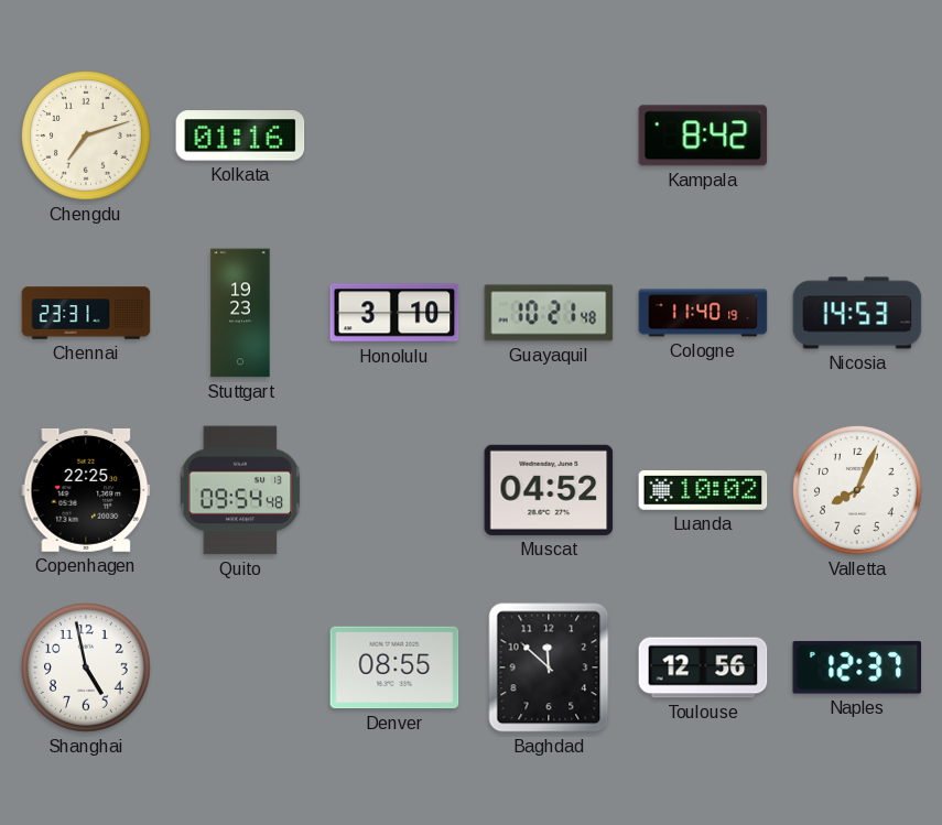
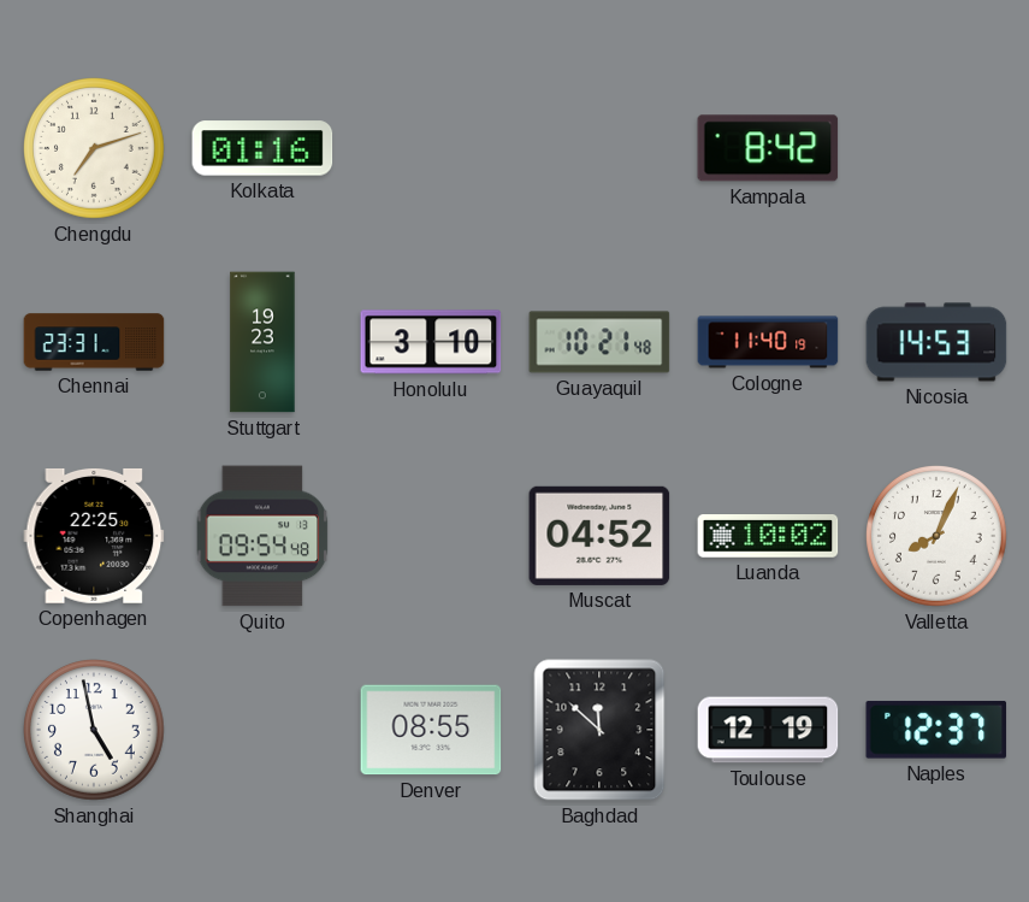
Toulouse: 12:56 -> 12:19
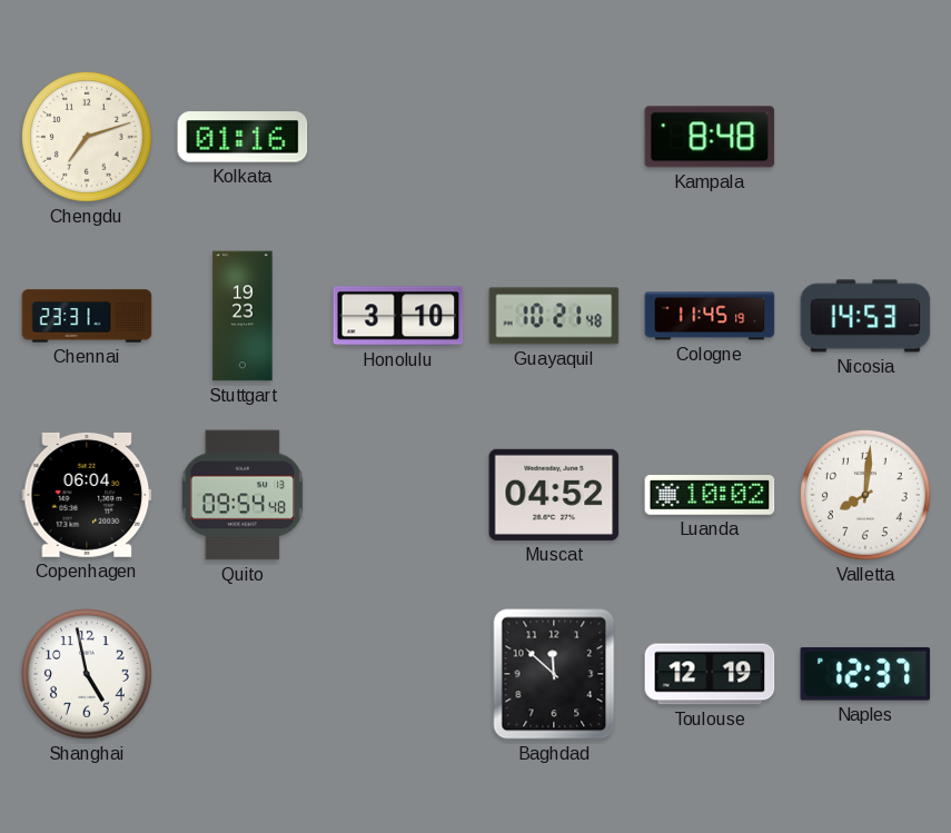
Kampala: 8:42 -> 8:48
Cologne: 11:40 -> 11:45
Copenhagen: 22:25 -> 06:04
Valletta: 8:04 -> 8:01
Denver: 08:55 -> none
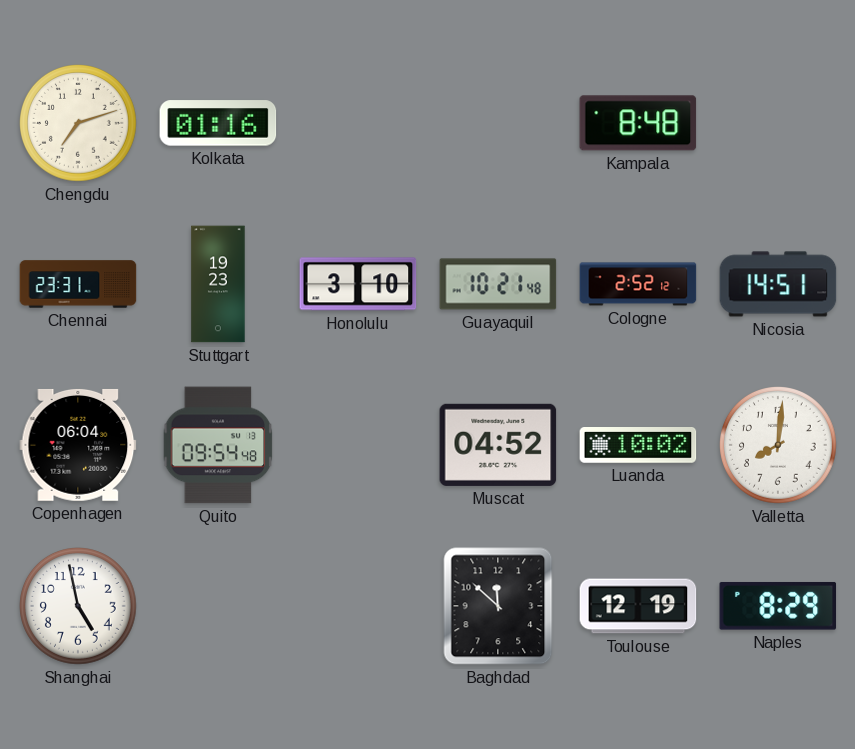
Cologne: 11:45 -> 2:52
Nicosia: 14:53 -> 14:51
Naples: 12:37 -> 8:29
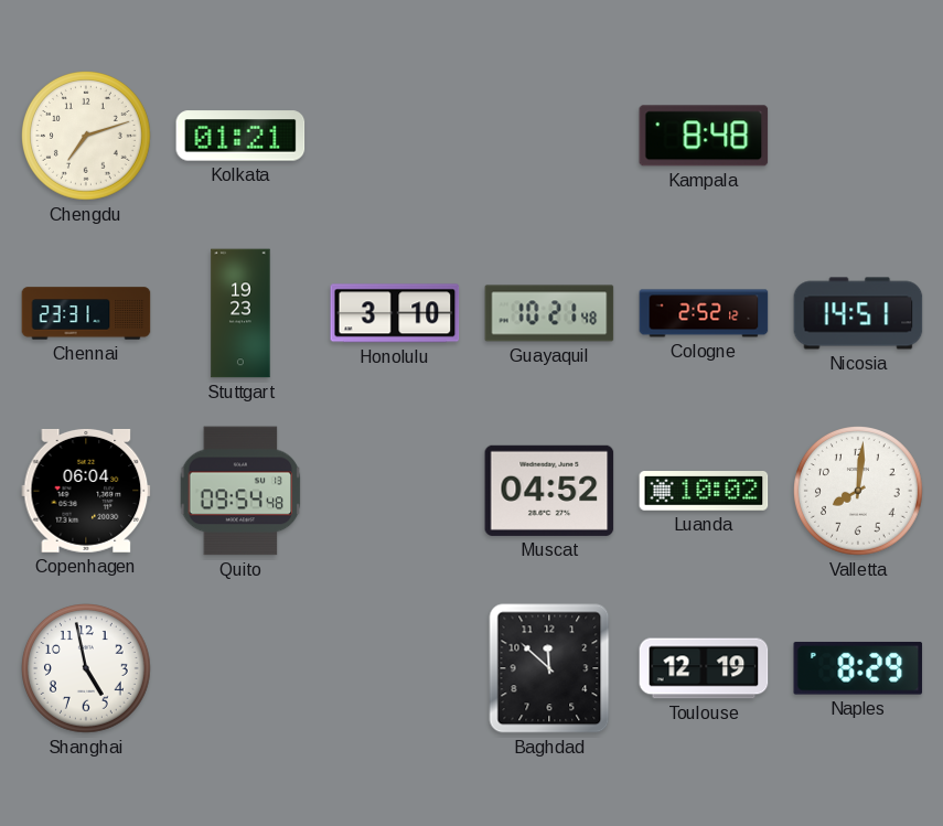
Kolkata: 01:16 -> 01:21
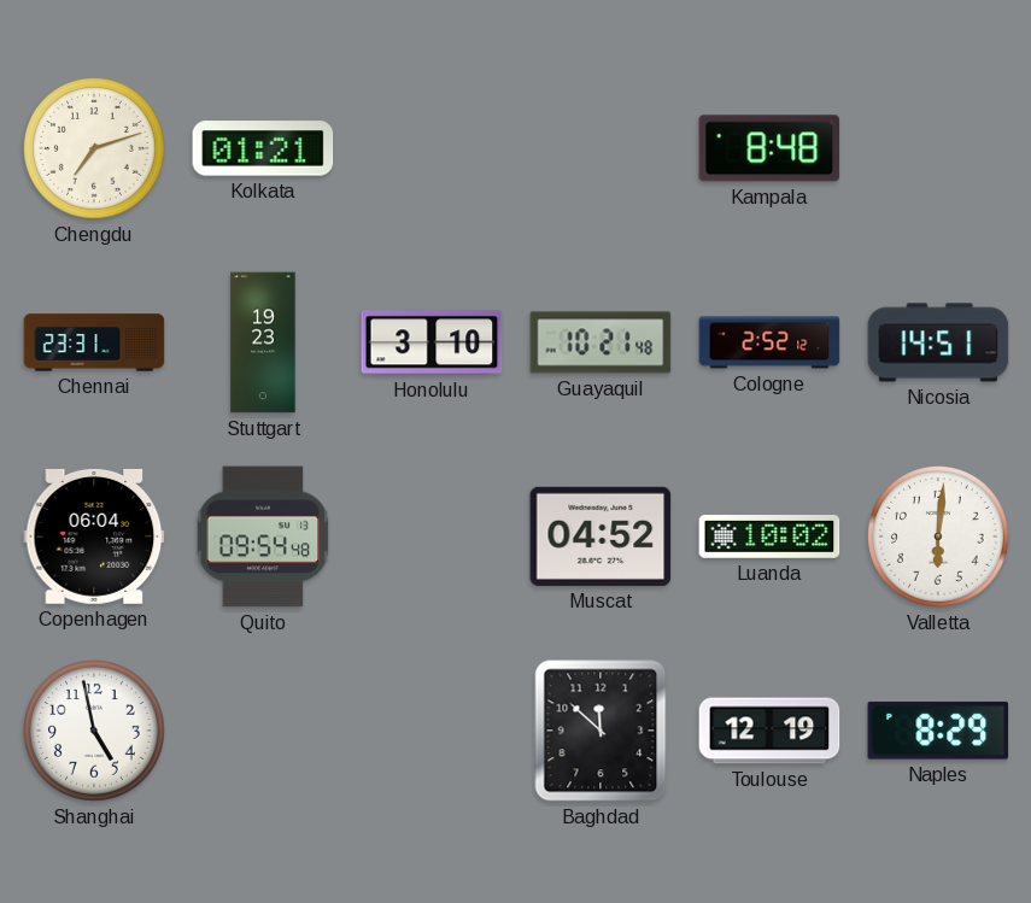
Valletta: 8:01 -> 6:01
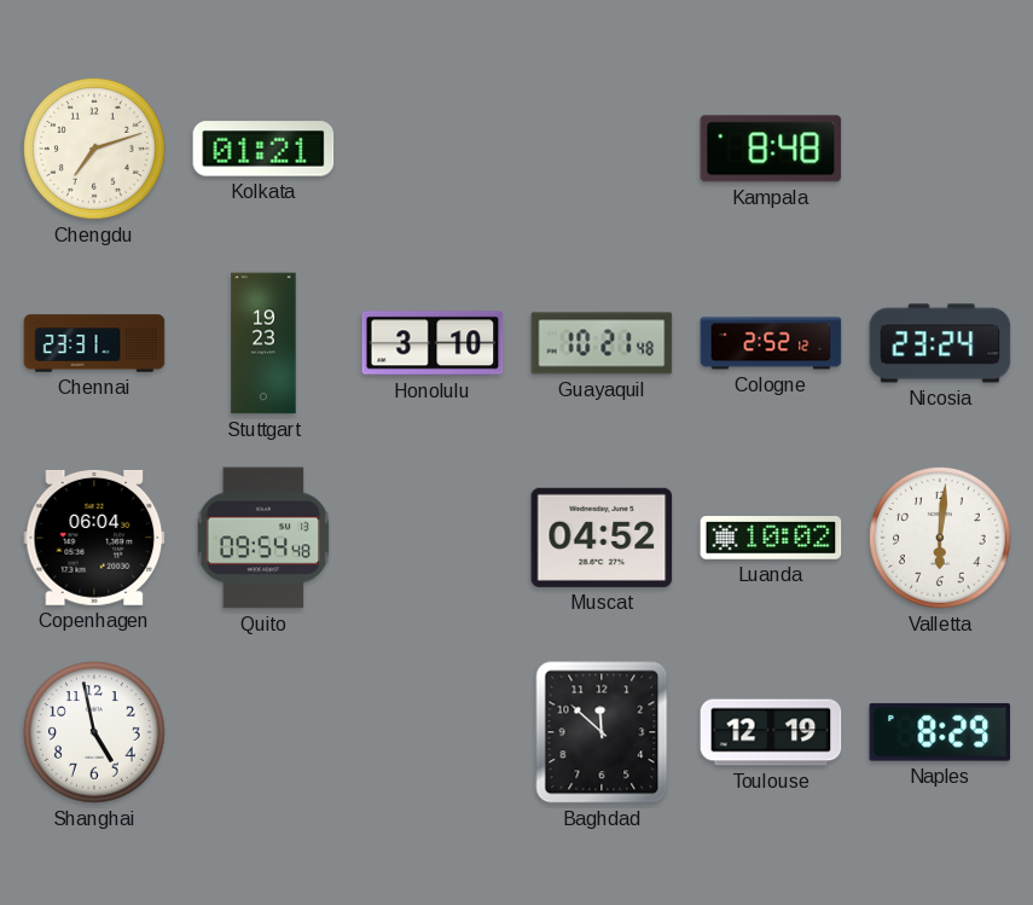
Nicosia: 14:51 -> 23:24
